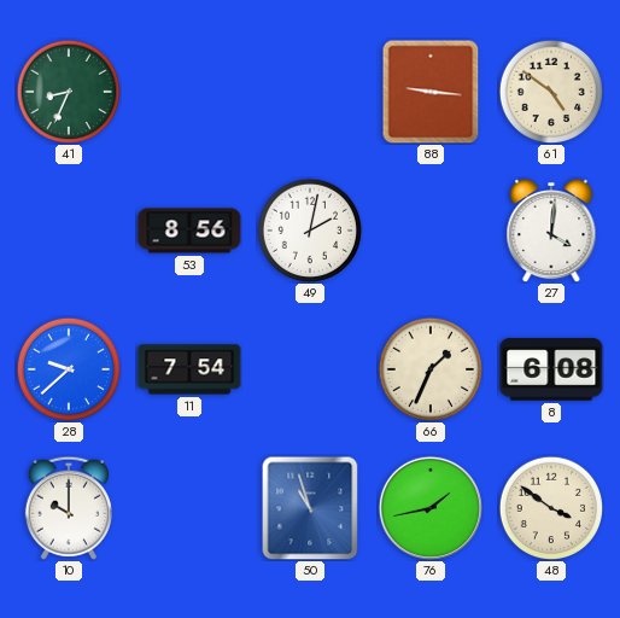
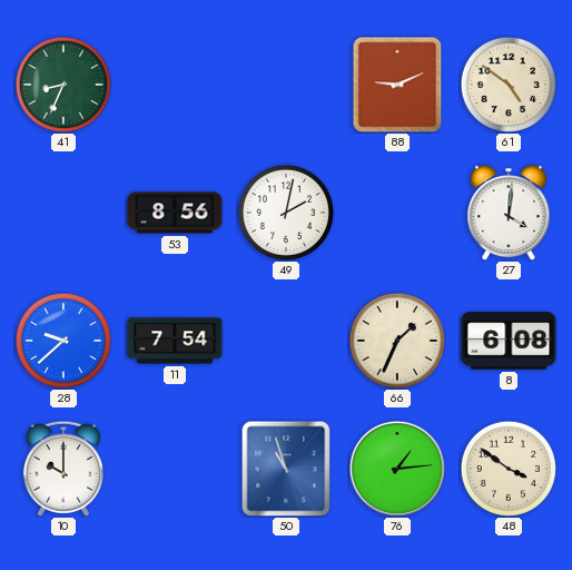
88: 9:16 -> 9:11
76: 1:43 -> 1:14
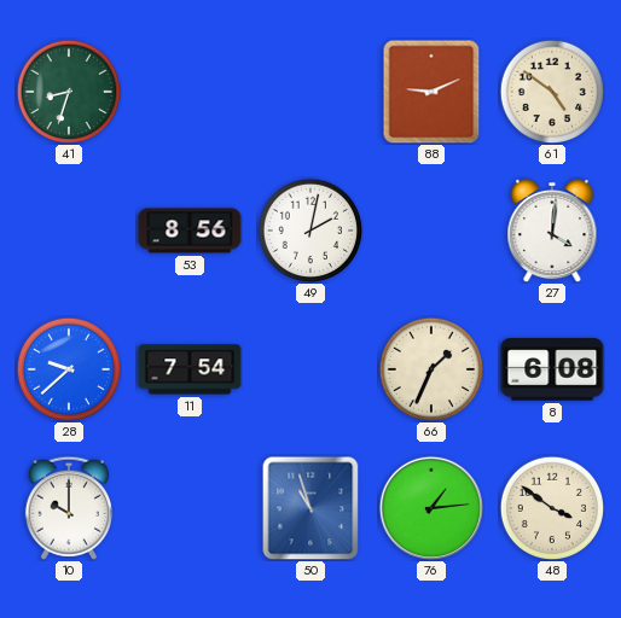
41: 8:34 -> 8:33
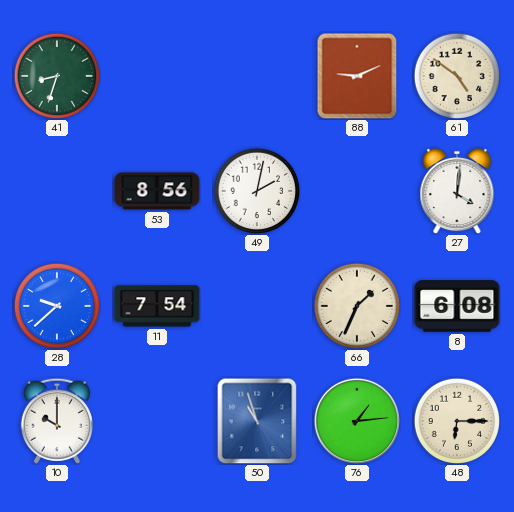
48: 3:51 -> 6:15
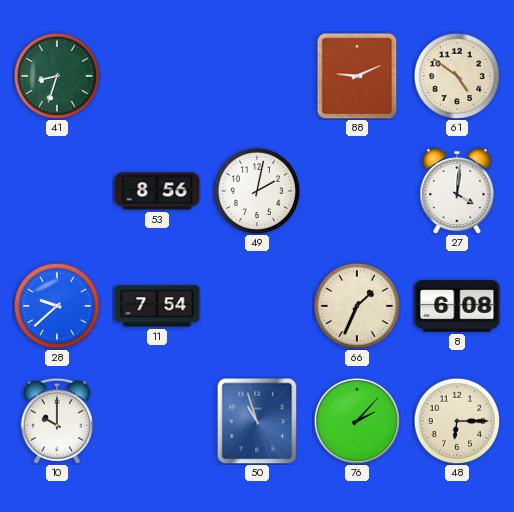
76: 1:14 -> 2:07
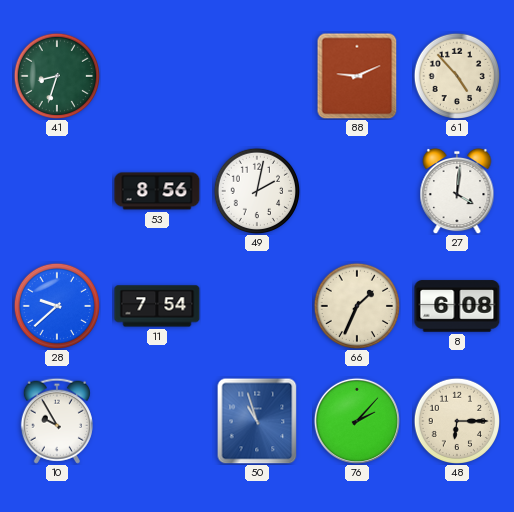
61: 4:51 -> 4:53
10: 10:00 -> 9:55
